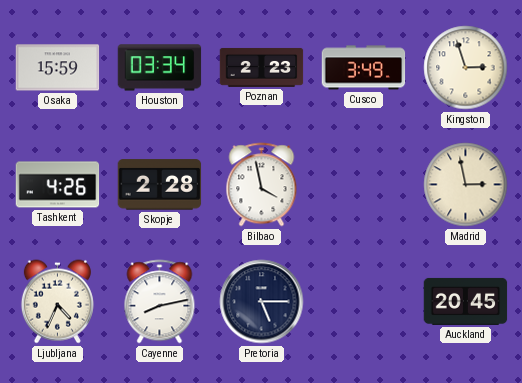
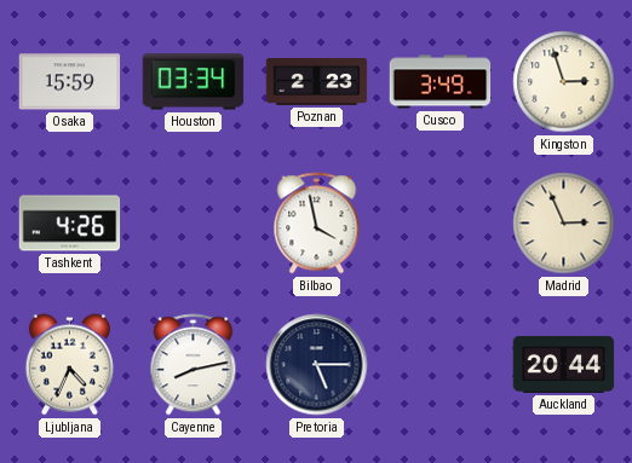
Skopje: 2:28 -> none
Madrid: 2:58 -> 2:56
Auckland: 20:45 -> 20:44
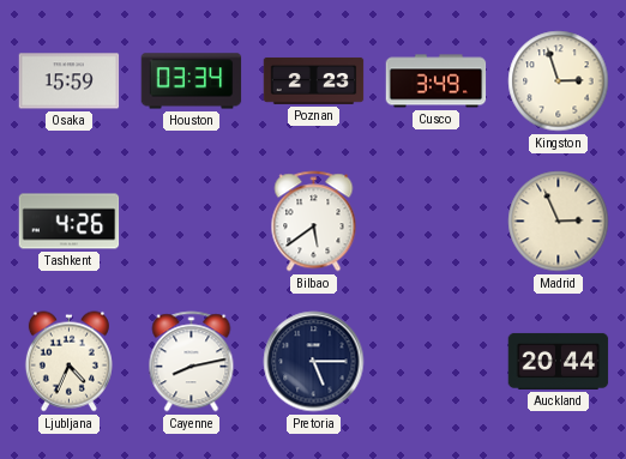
Bilbao: 3:58 -> 5:39
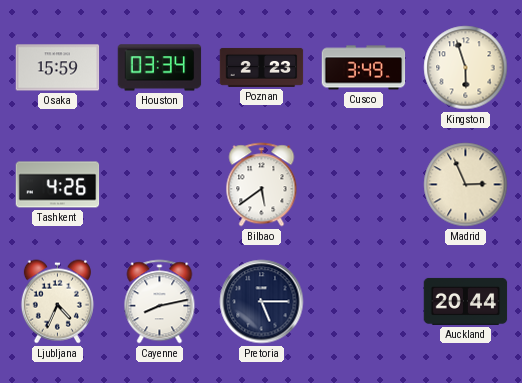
Kingston: 2:57 -> 5:57
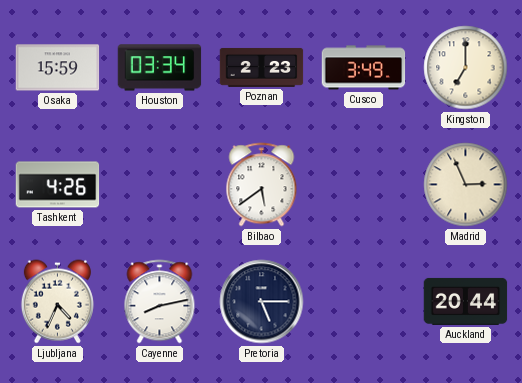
Kingston: 5:57 -> 7:00
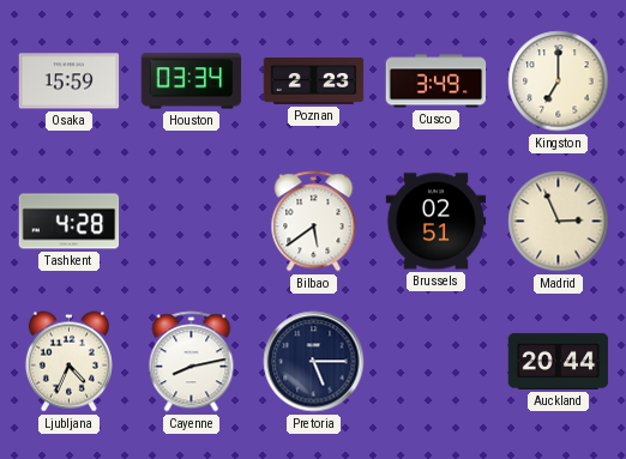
Tashkent: 4:26 -> 4:28
Brussels: none -> 02:51
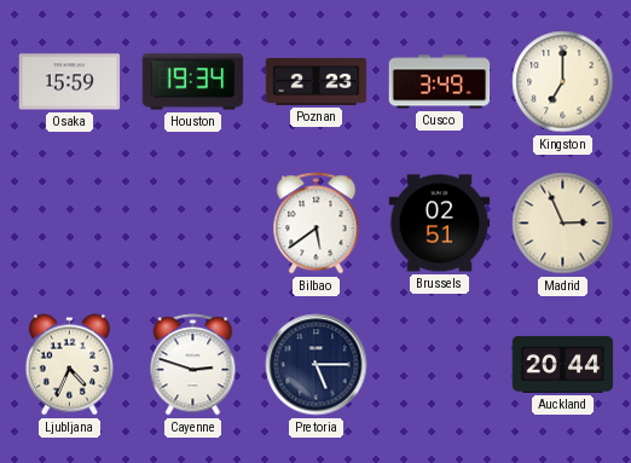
Houston: 03:34 -> 19:34
Tashkent: 4:28 -> none
Cayenne: 8:13 -> 2:48
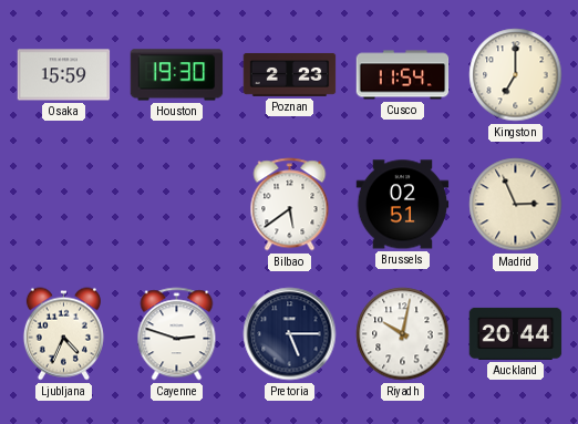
Houston: 19:34 -> 19:30
Cusco: 3:49 -> 11:54
Riyadh: none -> 10:02
